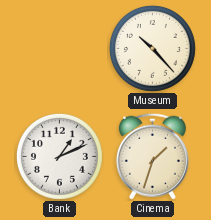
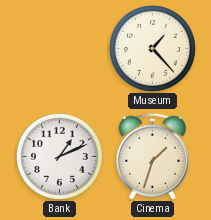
Museum: 10:23 -> 1:23
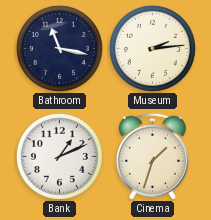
Bathroom: none -> 11:17
Museum: 1:23 -> 2:14
